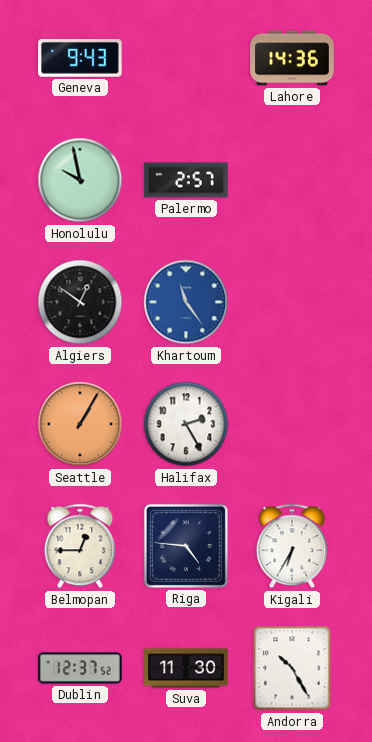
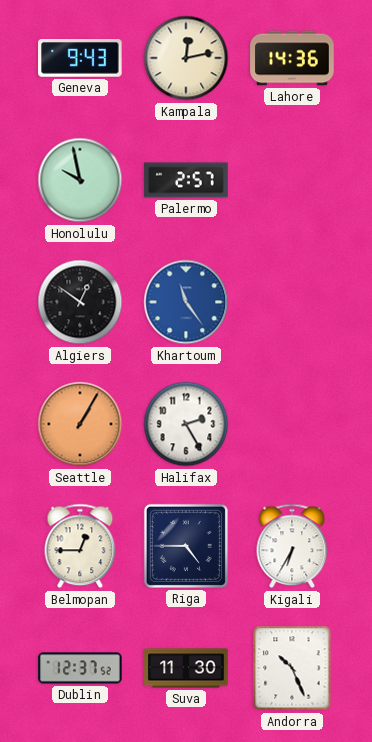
Kampala: none -> 12:13
Riga: 4:46 -> 4:45
Andorra: 10:25 -> 10:26
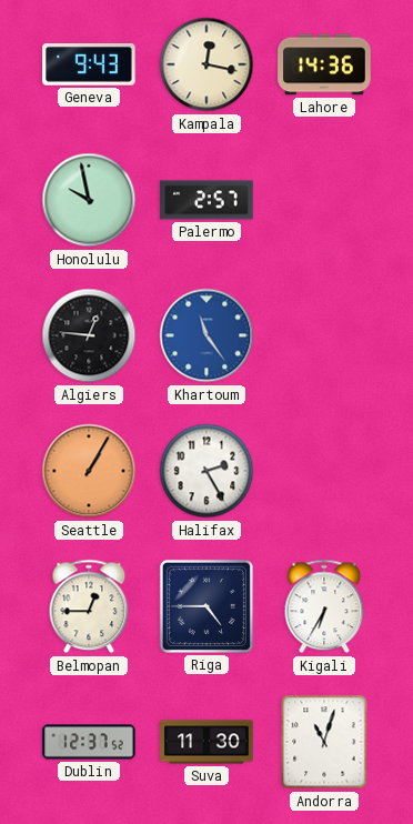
Kampala: 12:13 -> 12:17
Algiers: 12:51 -> 12:46
Andorra: 10:26 -> 11:03
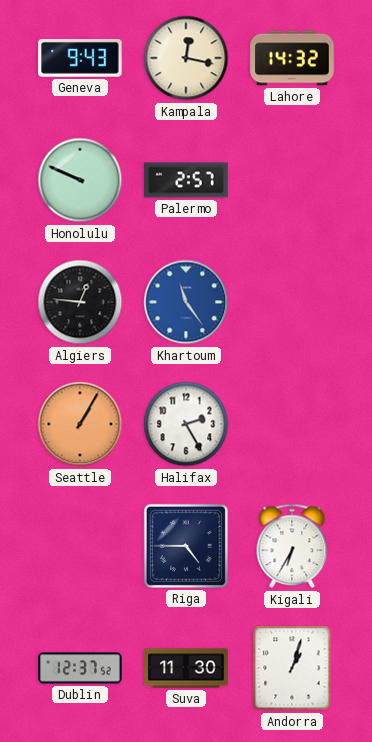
Lahore: 14:36 -> 14:32
Honolulu: 9:58 -> 9:49
Belmopan: 12:45 -> none
Andorra: 11:03 -> 1:03
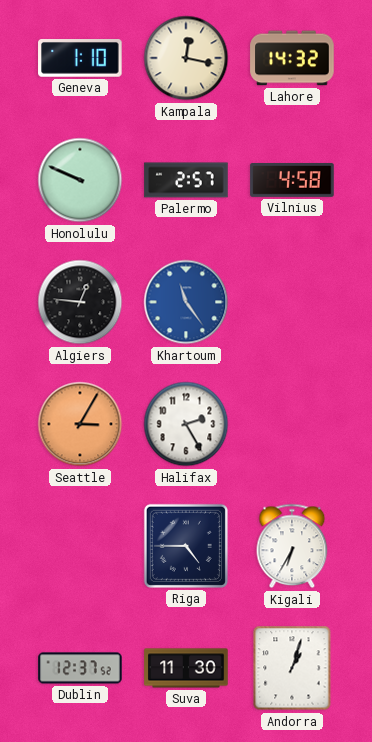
Geneva: 9:43 -> 1:10
Vilnius: none -> 4:58
Seattle: 1:05 -> 3:05
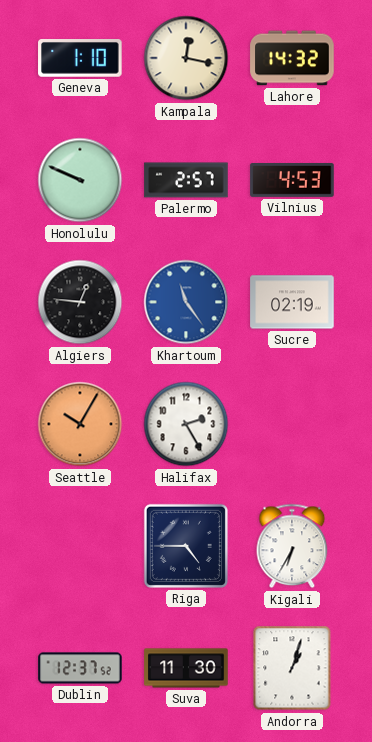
Vilnius: 4:58 -> 4:53
Sucre: none -> 02:19
Seattle: 3:05 -> 10:05
